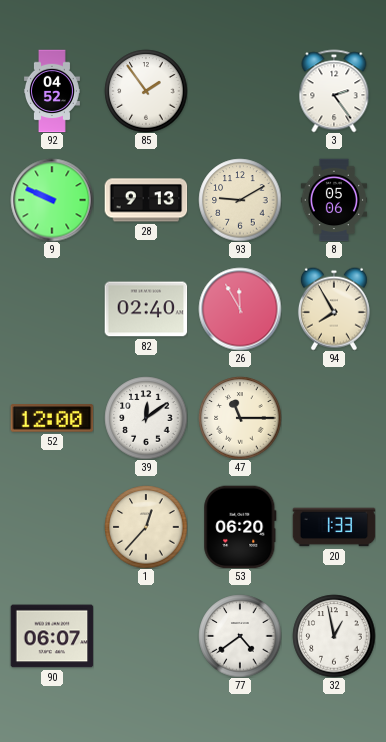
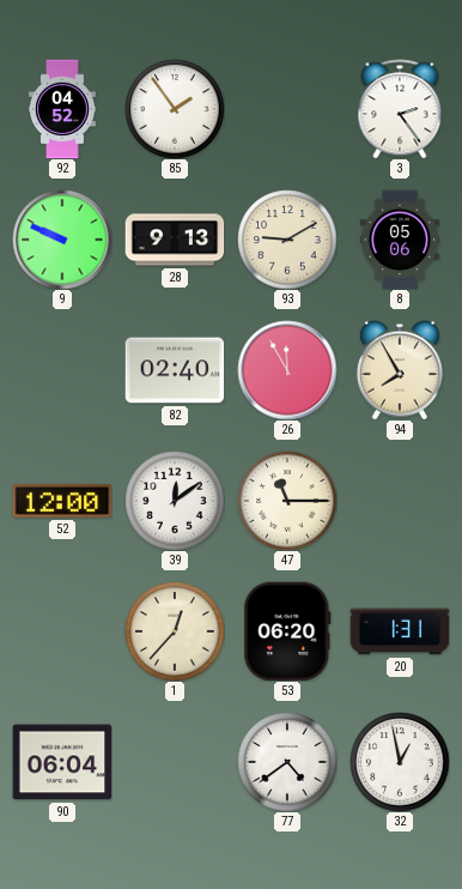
20: 1:33 -> 1:31
90: 06:07 -> 06:04
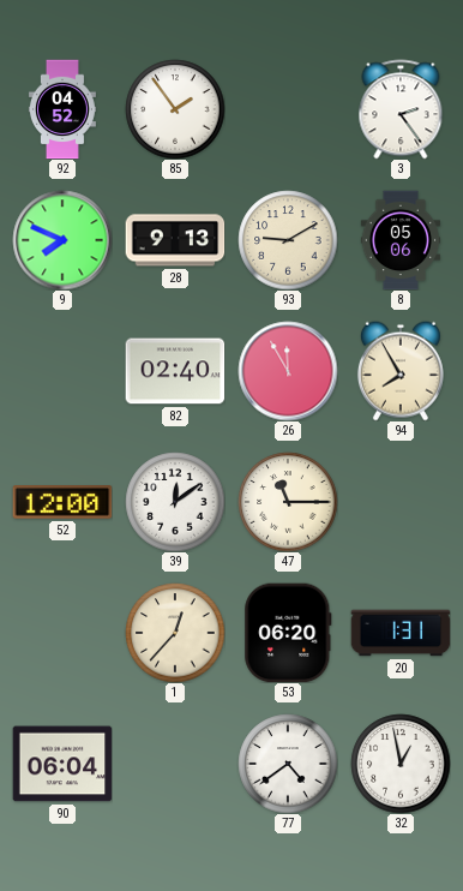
9: 9:49 -> 7:49
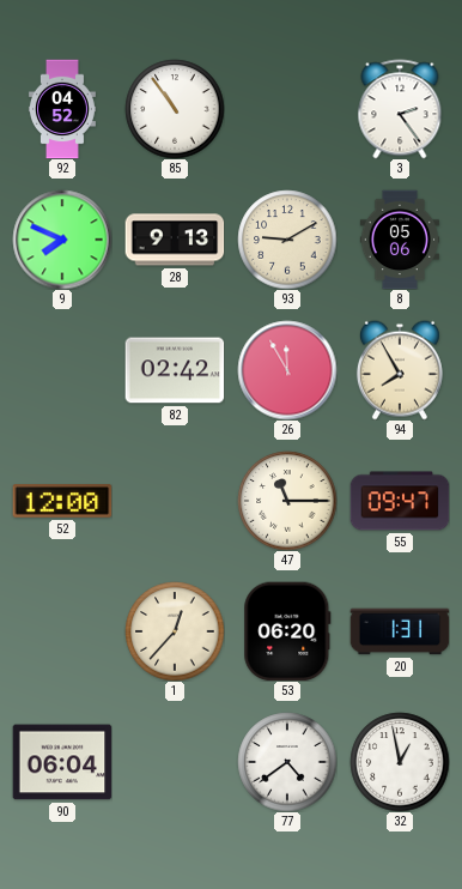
85: 1:54 -> 10:54
82: 02:40 -> 02:42
39: 12:09 -> none
55: none -> 09:47
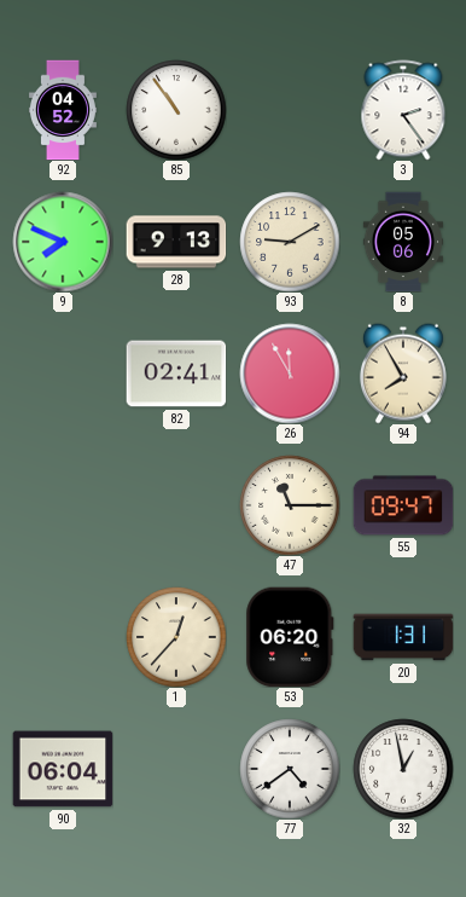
82: 02:42 -> 02:41
52: 12:00 -> none
